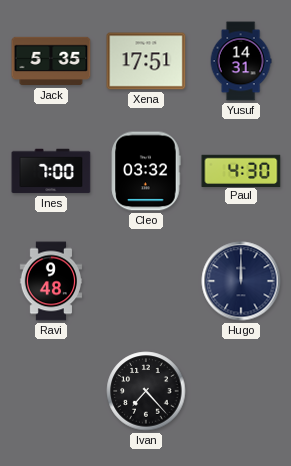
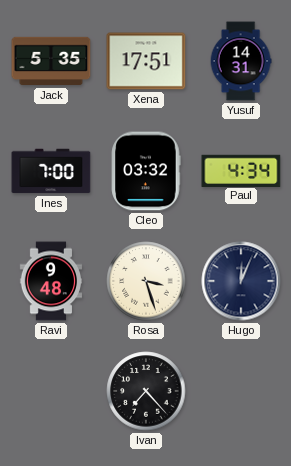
Paul: 4:30 -> 4:34
Rosa: none -> 3:27
Hugo: 12:00 -> 12:04
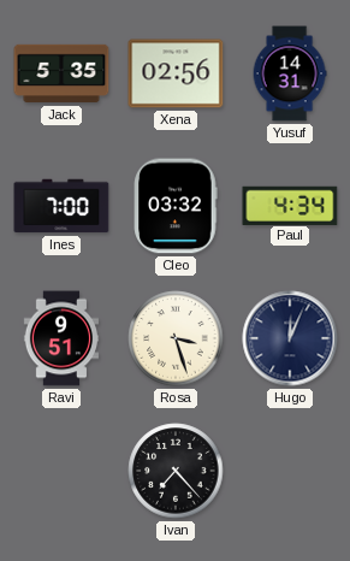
Xena: 17:51 -> 02:56
Ravi: 9:48 -> 9:51
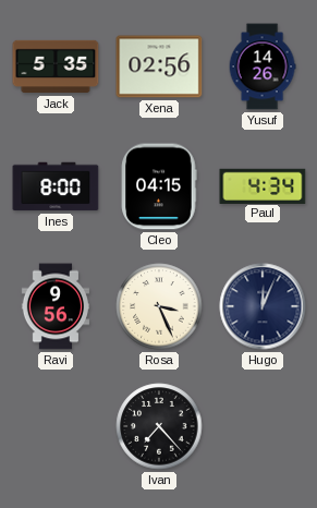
Yusuf: 14:31 -> 14:26
Ines: 7:00 -> 8:00
Cleo: 03:32 -> 04:15
Ravi: 9:51 -> 9:56
Rosa: 3:27 -> 3:26
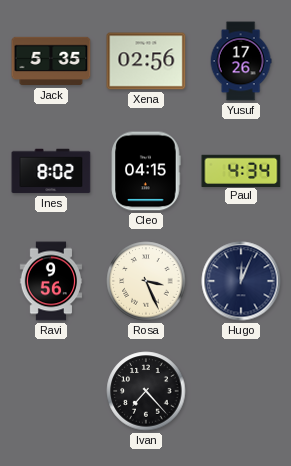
Yusuf: 14:26 -> 17:26
Ines: 8:00 -> 8:02
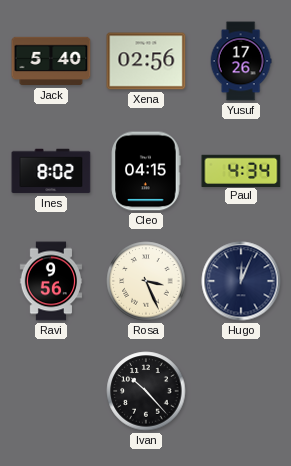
Jack: 5:35 -> 5:40
Ivan: 7:23 -> 10:23
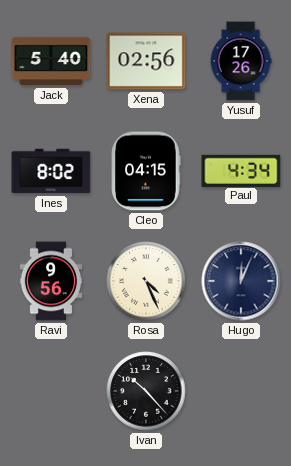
Rosa: 3:26 -> 4:26
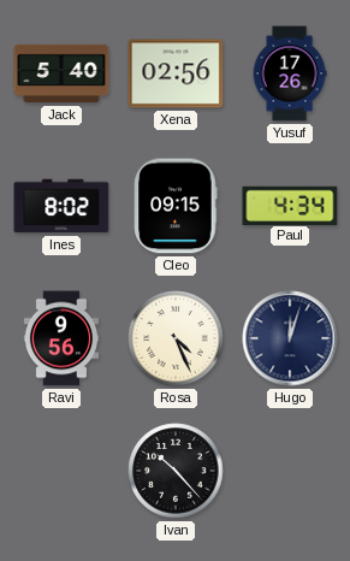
Cleo: 04:15 -> 09:15
Hugo: 12:04 -> 12:03
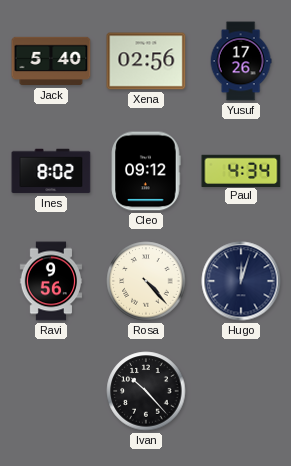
Cleo: 09:15 -> 09:12
Rosa: 4:26 -> 4:23
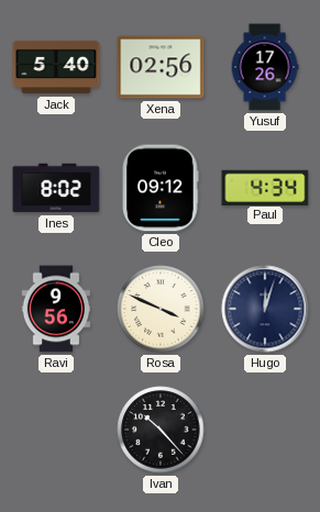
Rosa: 4:23 -> 3:49
